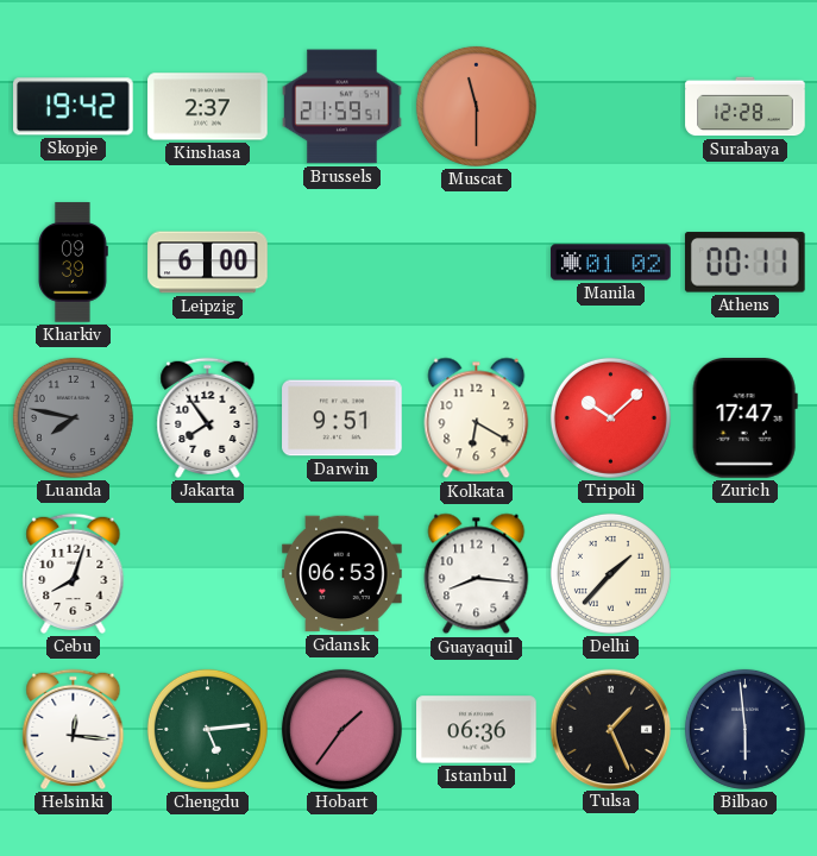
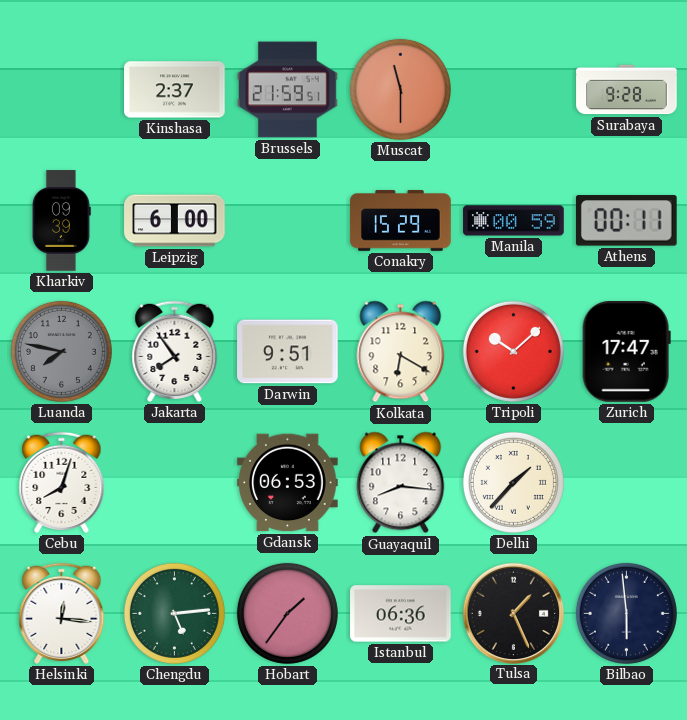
Skopje: 19:42 -> none
Surabaya: 12:28 -> 9:28
Conakry: none -> 15:29
Manila: 01:02 -> 00:59
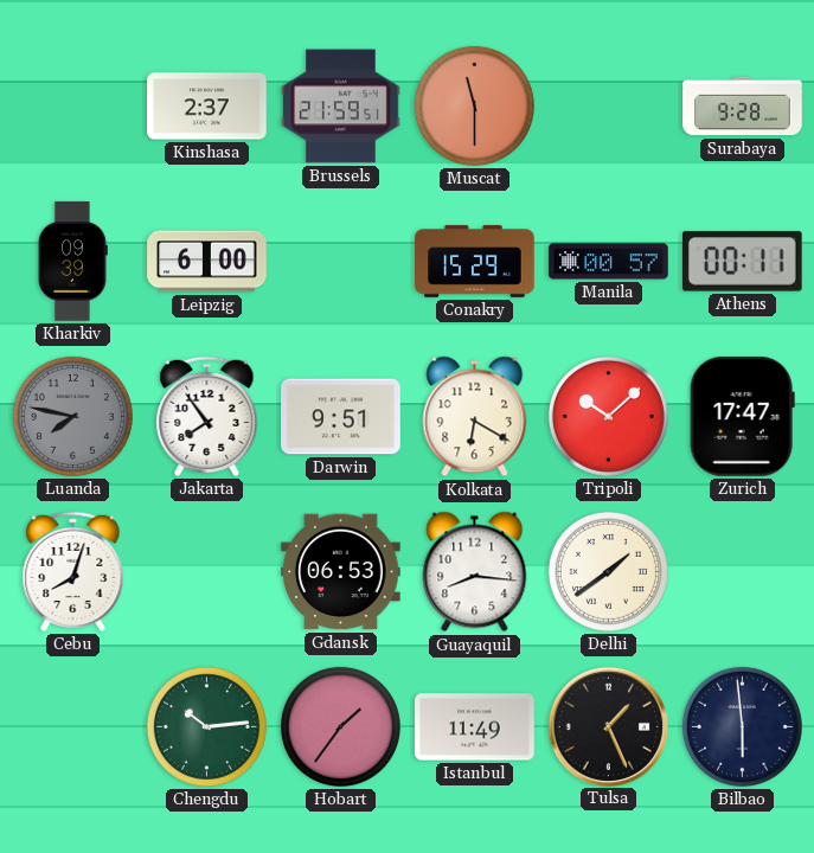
Manila: 00:59 -> 00:57
Delhi: 1:37 -> 1:39
Helsinki: 12:16 -> none
Chengdu: 5:14 -> 10:14
Istanbul: 06:36 -> 11:49
